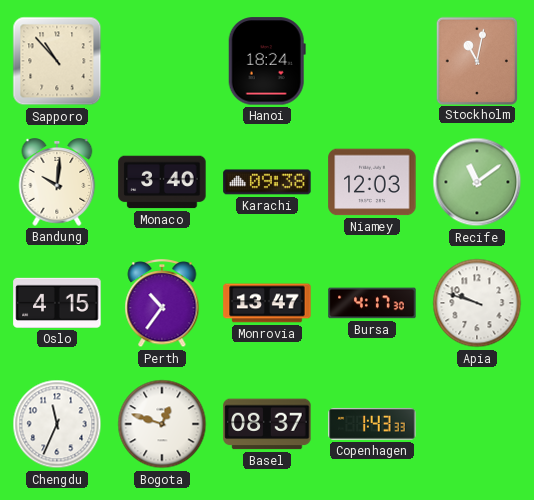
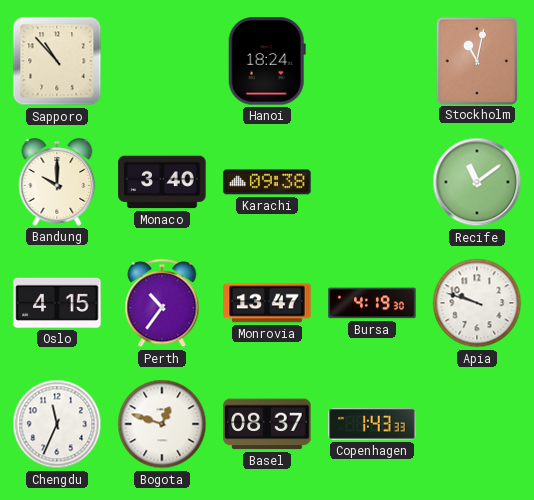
Bandung: 10:01 -> 10:00
Niamey: 12:03 -> none
Bursa: 4:17 -> 4:19
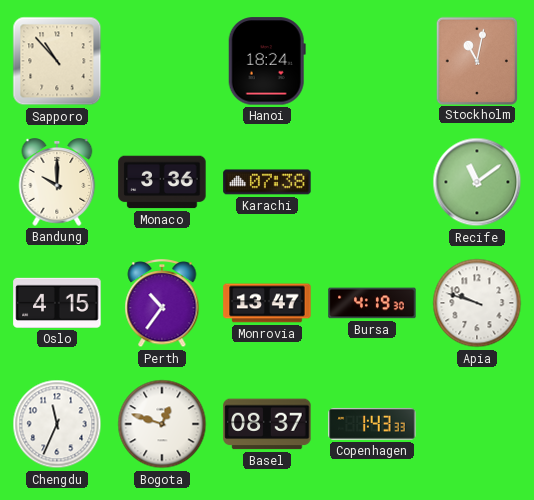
Monaco: 3:40 -> 3:36
Karachi: 09:38 -> 07:38
